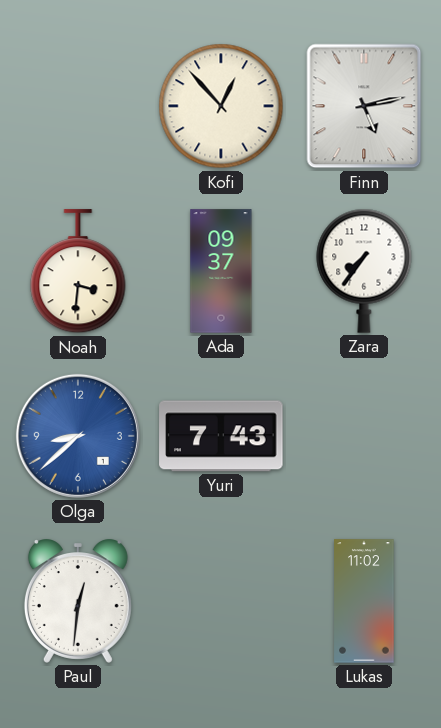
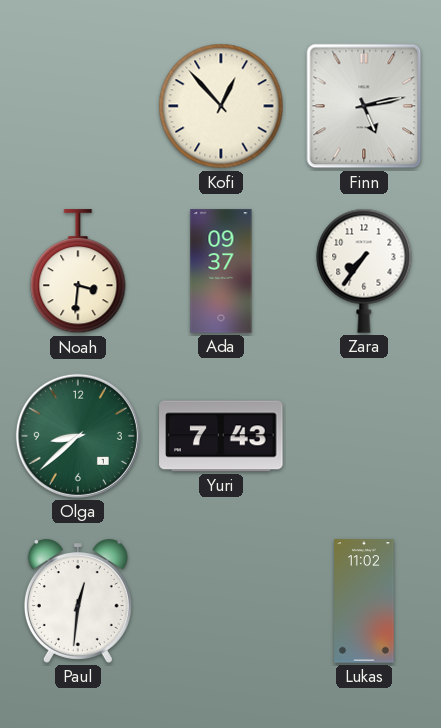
Olga dial: blue -> green
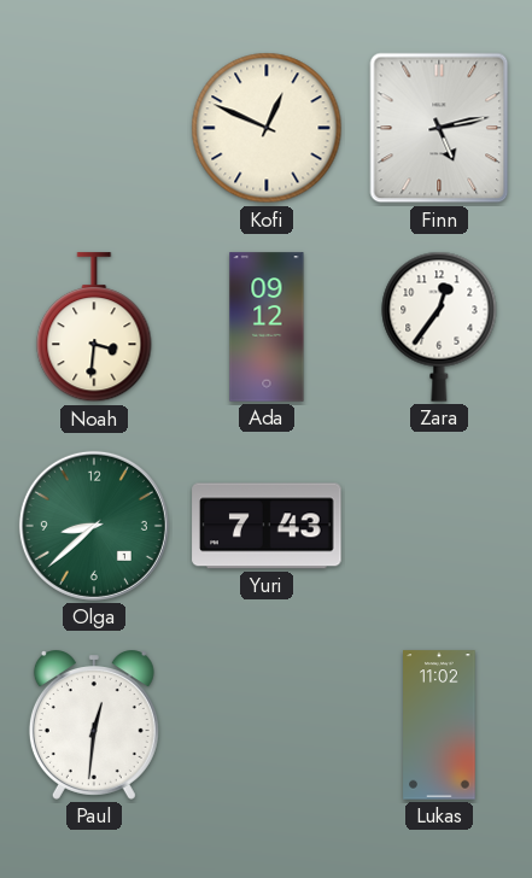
Kofi: 12:53 -> 12:49
Ada: 09:37 -> 09:12
Zara: 7:36 -> 12:36
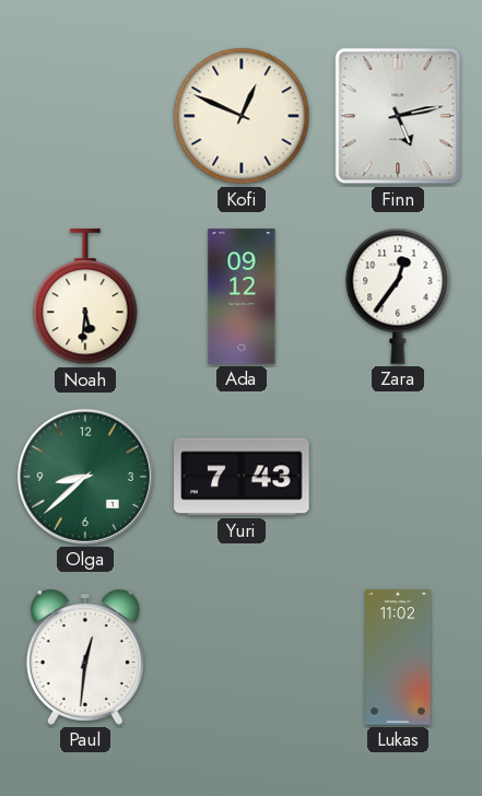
Noah: 3:31 -> 5:31
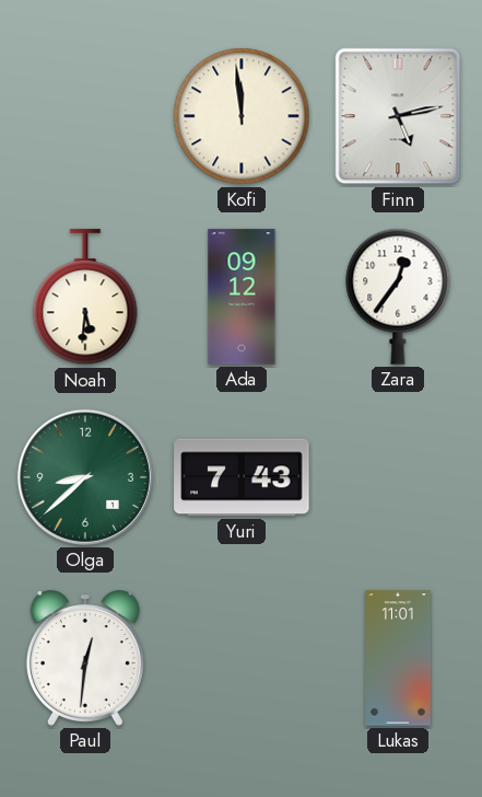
Kofi: 12:49 -> 11:59
Lukas: 11:02 -> 11:01
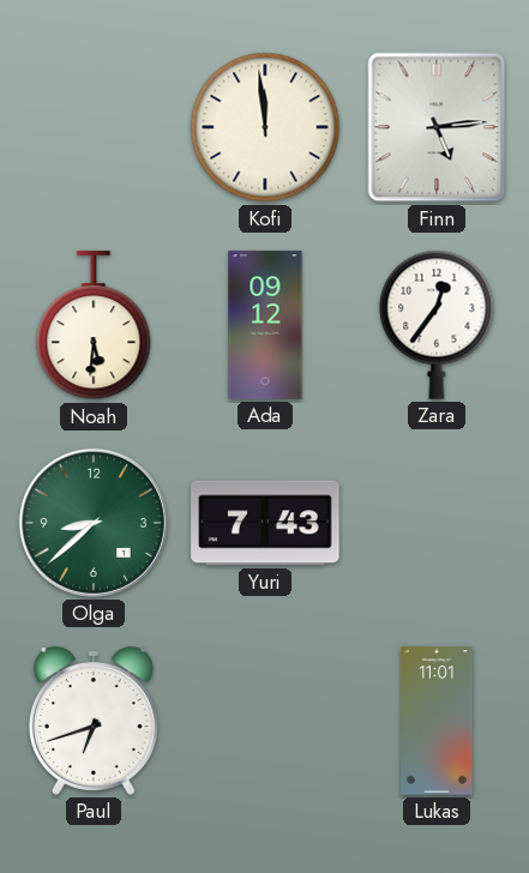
Finn: 5:13 -> 5:14
Paul: 12:31 -> 6:42
